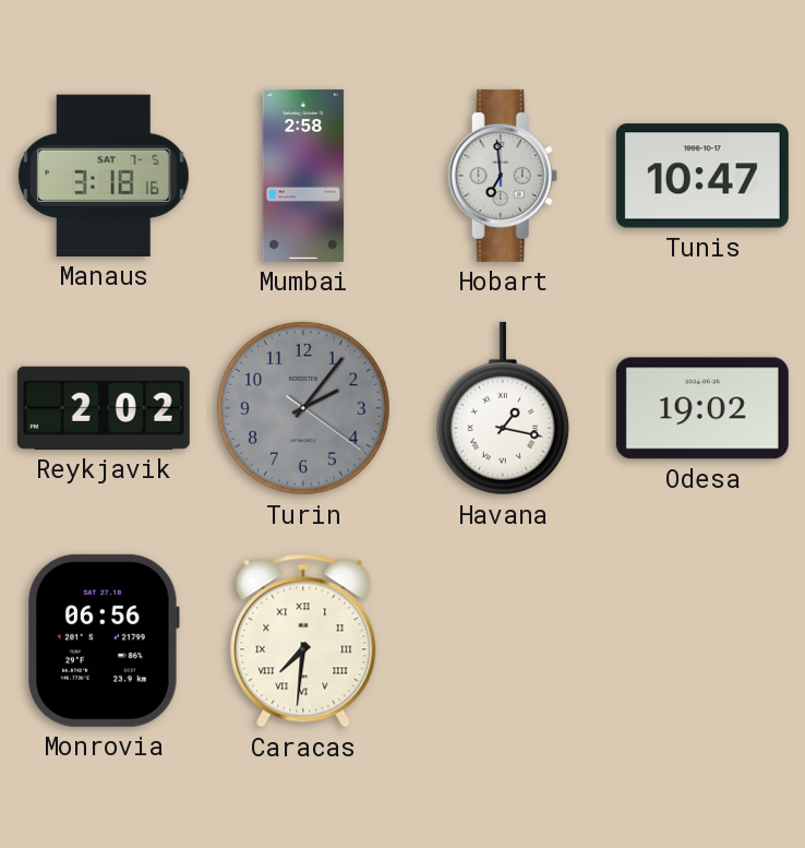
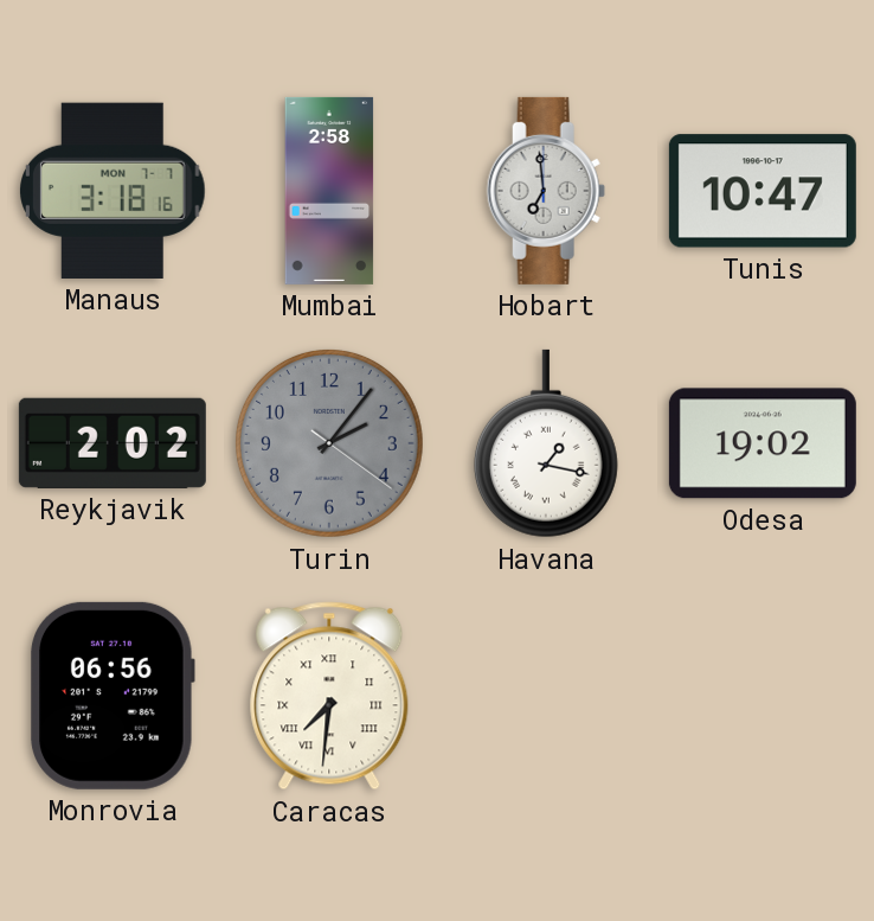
Manaus date: SAT 7-5 -> MON 7-7
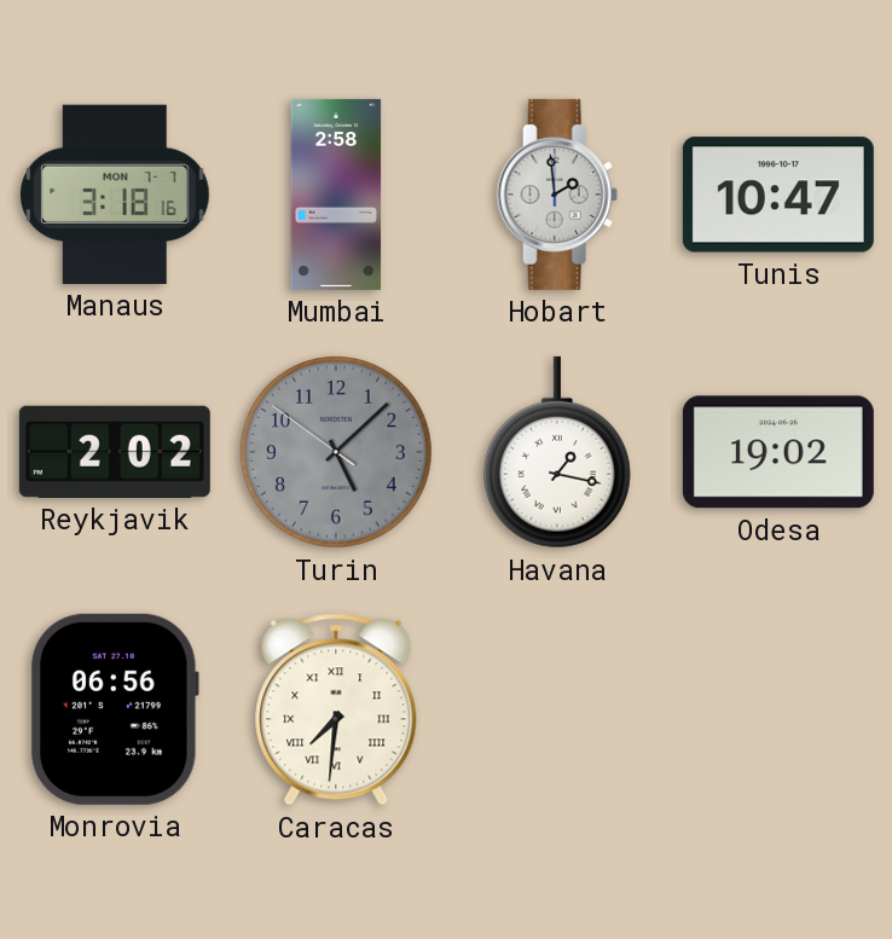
Hobart: 6:59 -> 1:59
Turin: 2:06 -> 5:07
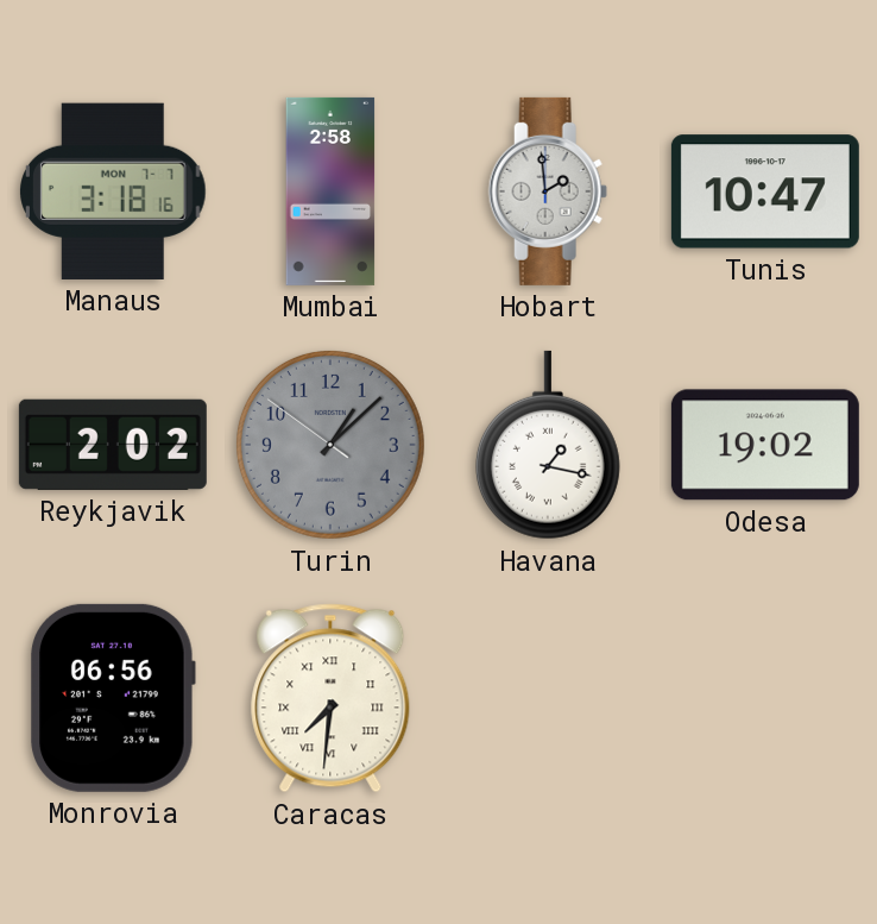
Turin: 5:07 -> 1:07
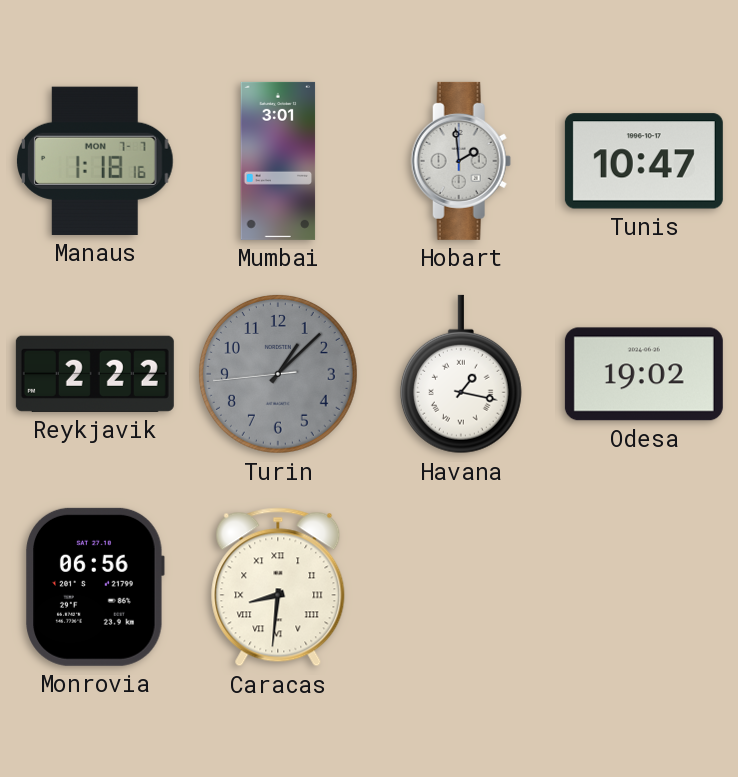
Manaus: 3:18 -> 1:18
Mumbai: 2:58 -> 3:01
Reykjavik: 2:02 -> 2:22
Turin: 1:07:51 -> 1:07:44
Caracas: 7:31 -> 8:31
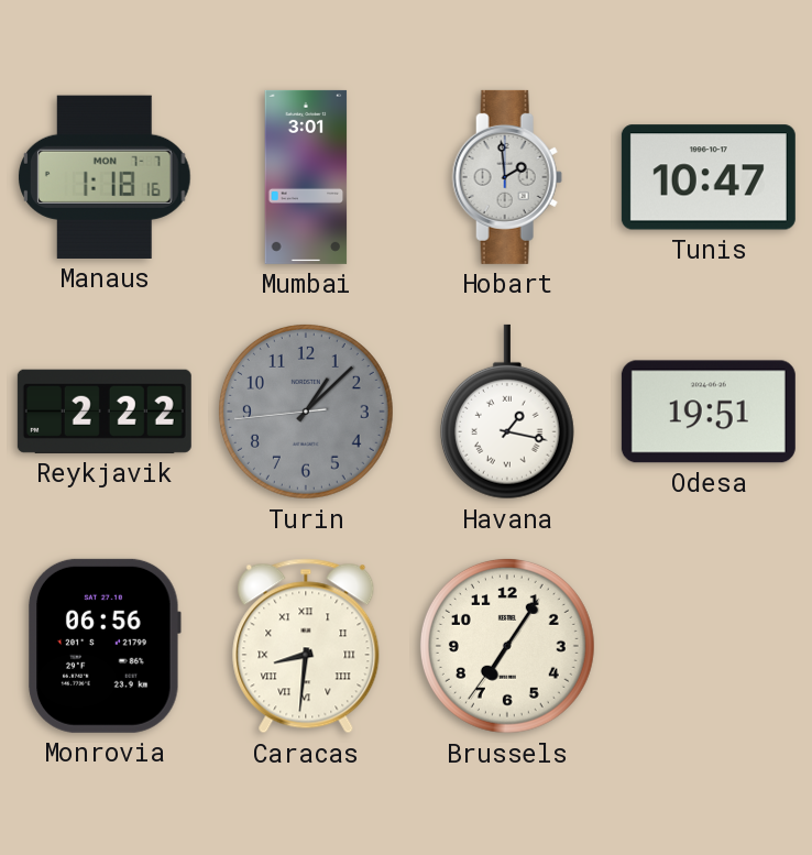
Odesa: 19:02 -> 19:51
Brussels: none -> 7:05
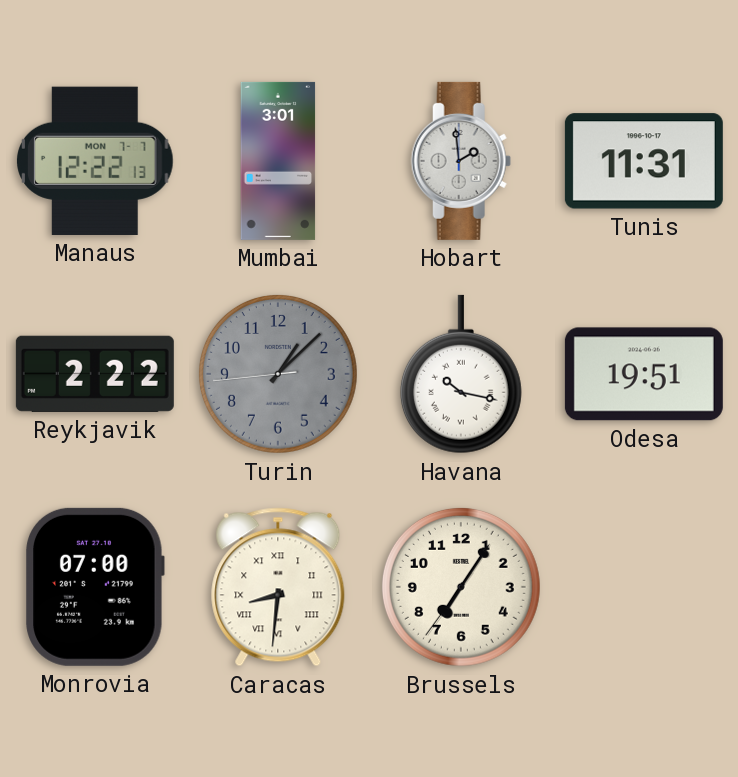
Manaus: 1:18 -> 12:22
Tunis: 10:47 -> 11:31
Havana: 1:17 -> 10:17
Monrovia: 06:56 -> 07:00
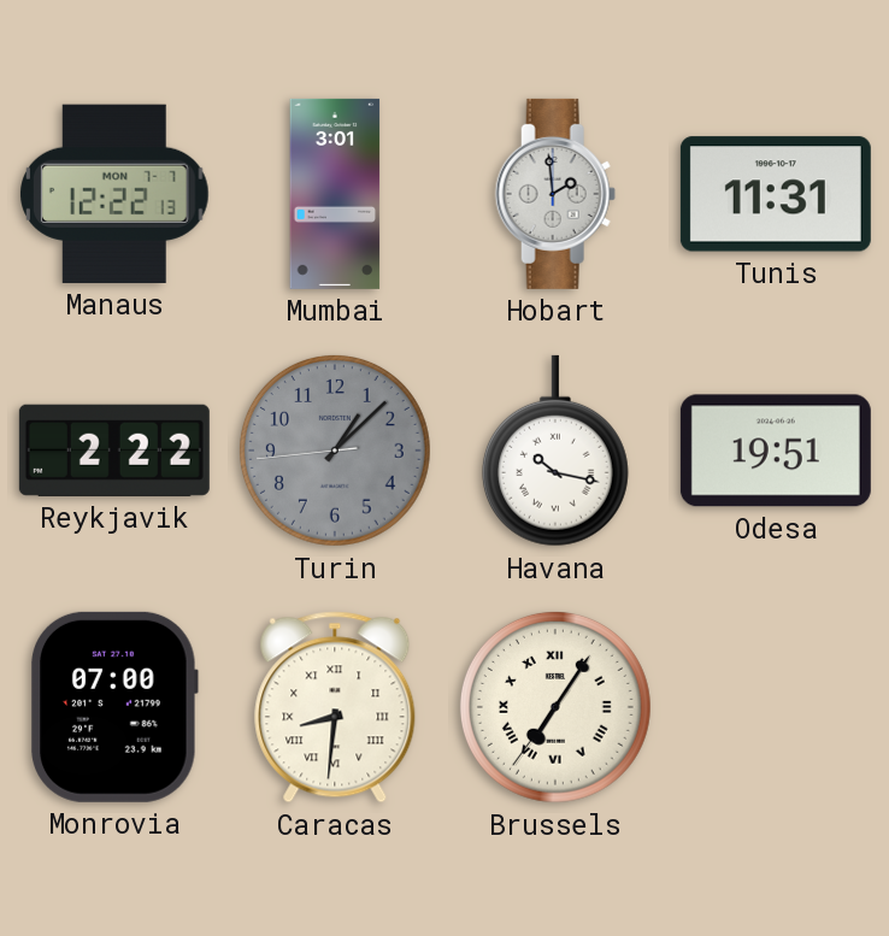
Brussels numerals: Arabic -> Roman
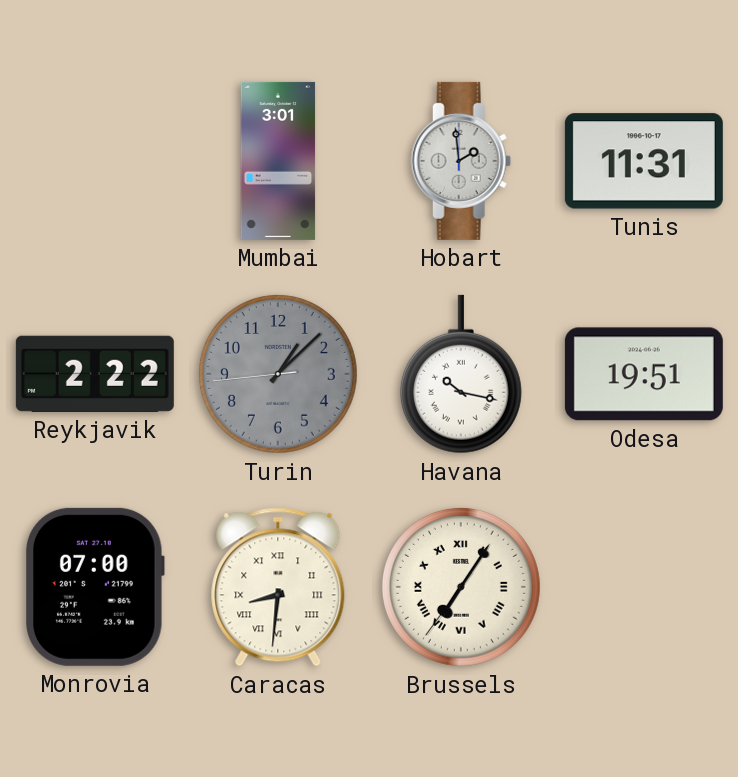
Manaus: 12:22 -> none
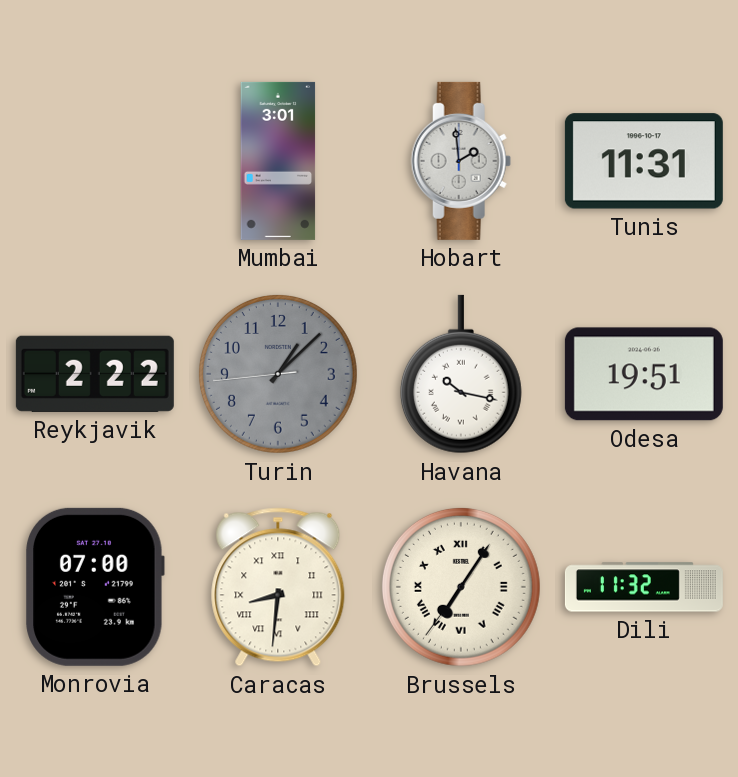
Dili: none -> 11:32
